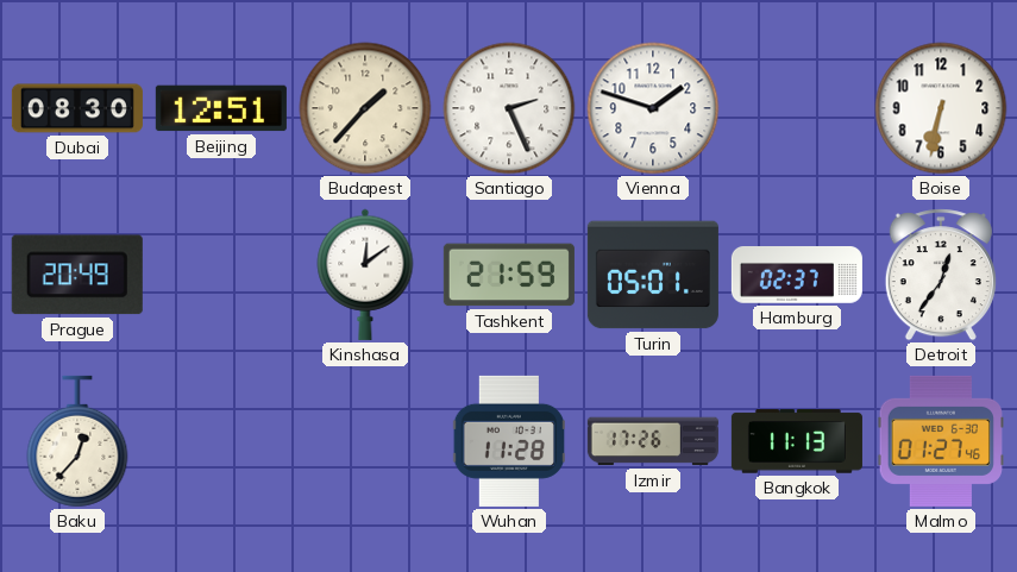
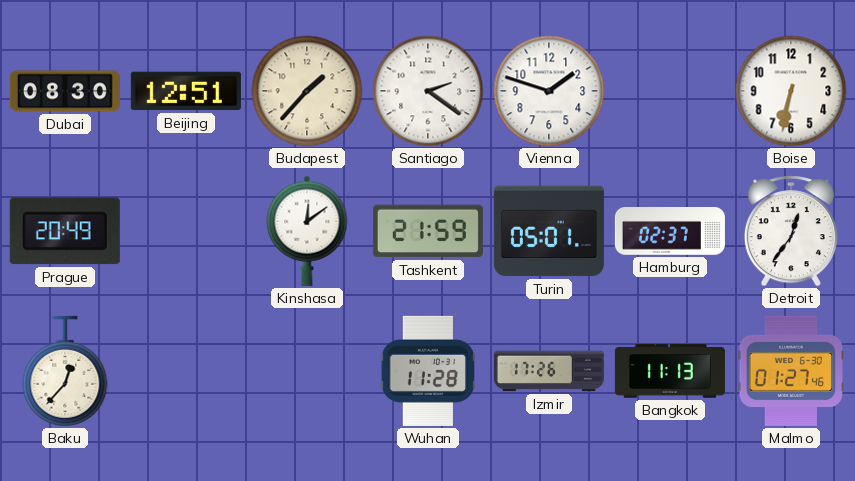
Santiago: 2:26 -> 2:21
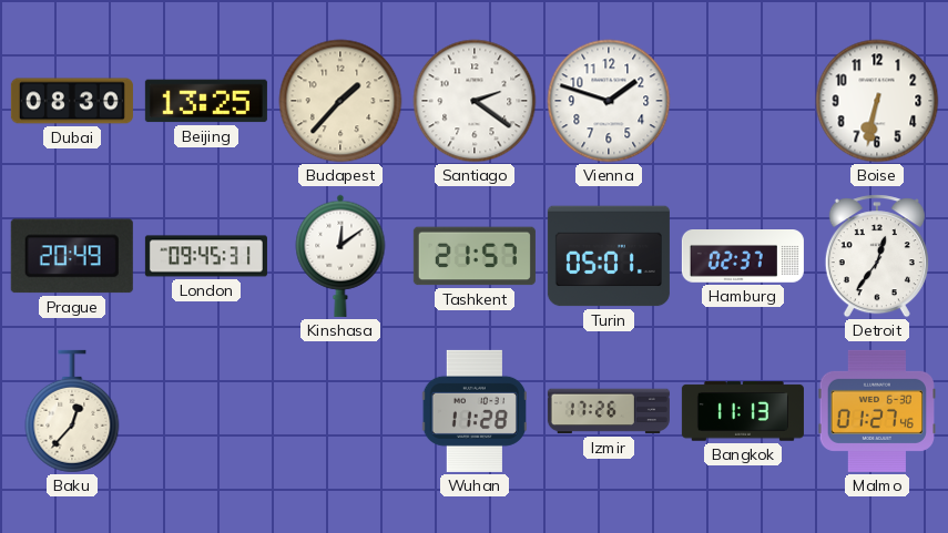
Beijing: 12:51 -> 13:25
London: none -> 09:45
Tashkent: 21:59 -> 21:57
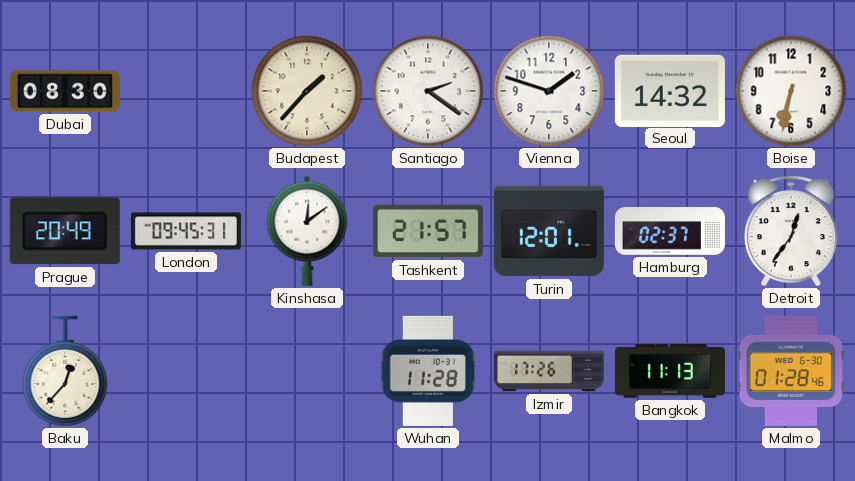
Beijing: 13:25 -> none
Seoul: none -> 14:32
Turin: 05:01 -> 12:01
Malmo: 01:27 -> 01:28
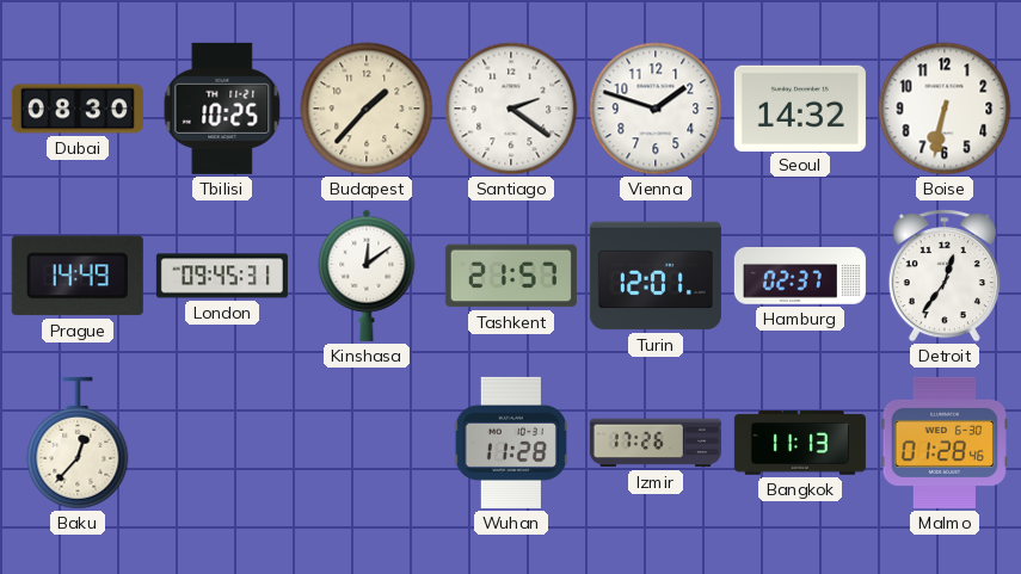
Tbilisi: none -> 10:25
Prague: 20:49 -> 14:49
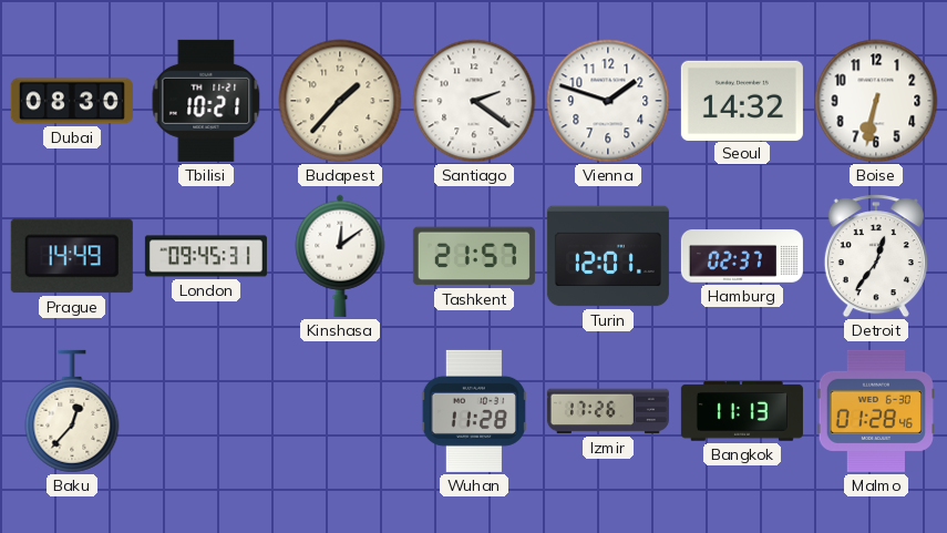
Tbilisi: 10:25 -> 10:21
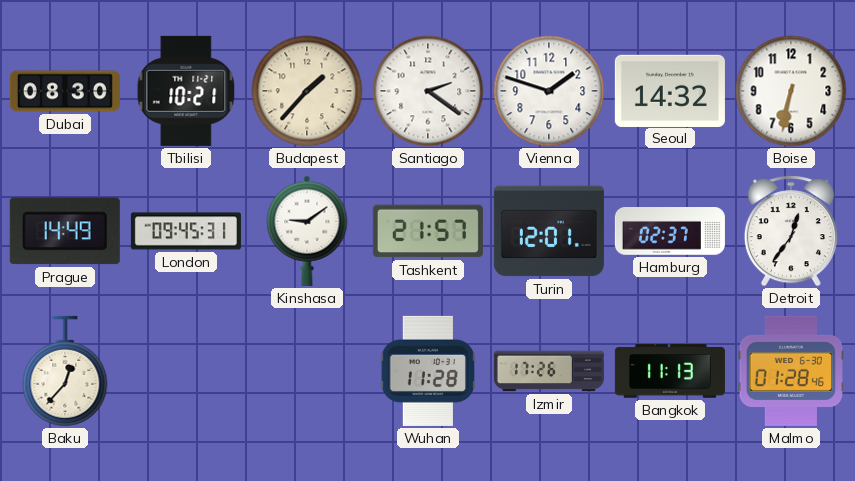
Kinshasa: 12:09 -> 9:09
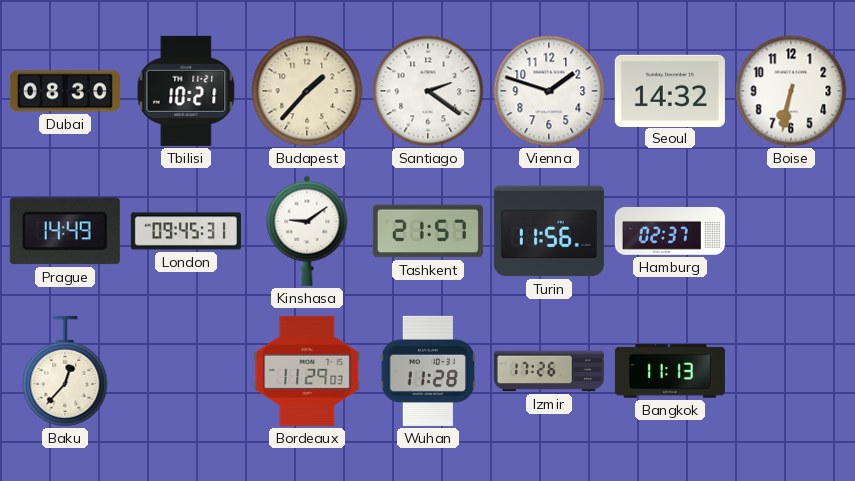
Turin: 12:01 -> 11:56
Detroit: 12:36 -> none
Bordeaux: none -> 11:29
Malmo: 01:28 -> none
